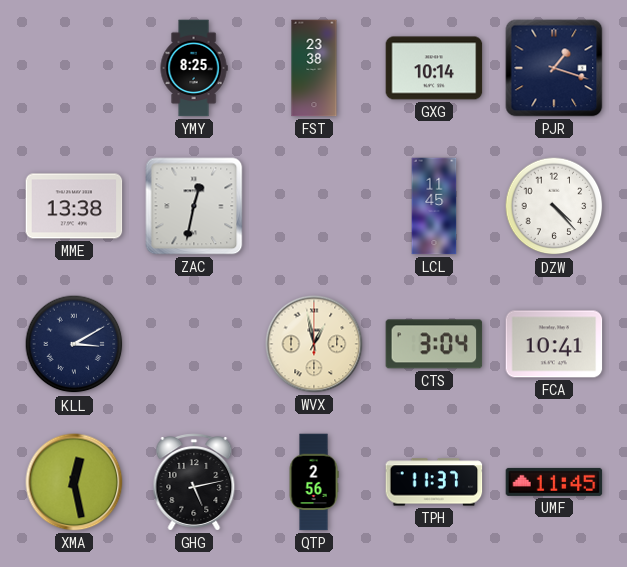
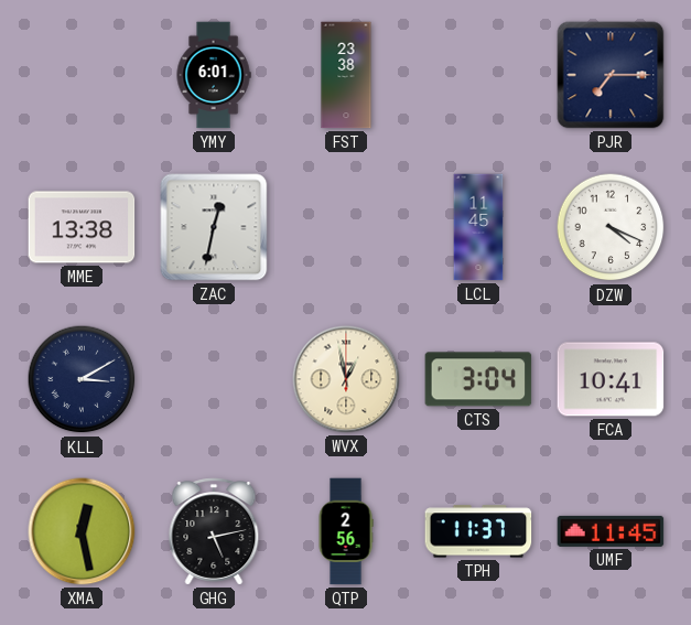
YMY: 8:25 -> 6:01
GXG: 10:14 -> none
PJR: 1:18 -> 7:15
DZW: 4:23 -> 4:19
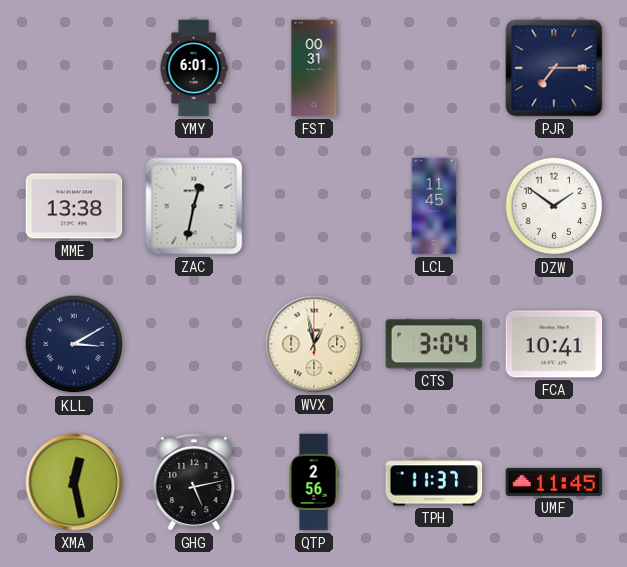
FST: 23:38 -> 00:31
DZW: 4:19 -> 1:51
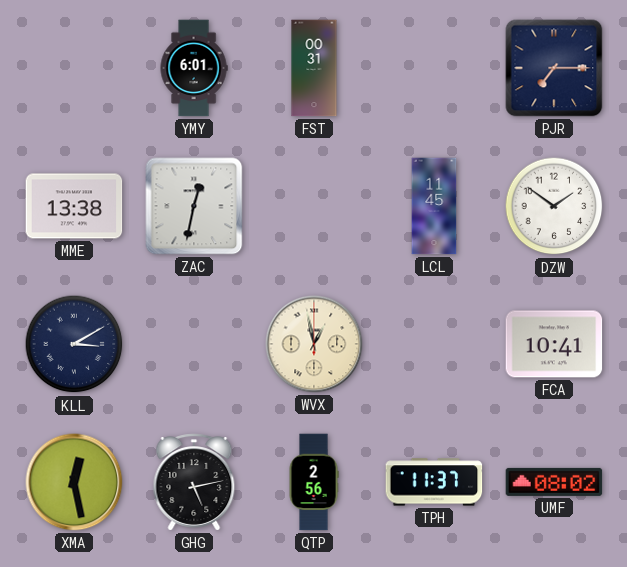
CTS: 3:04 -> none
UMF: 11:45 -> 08:02
